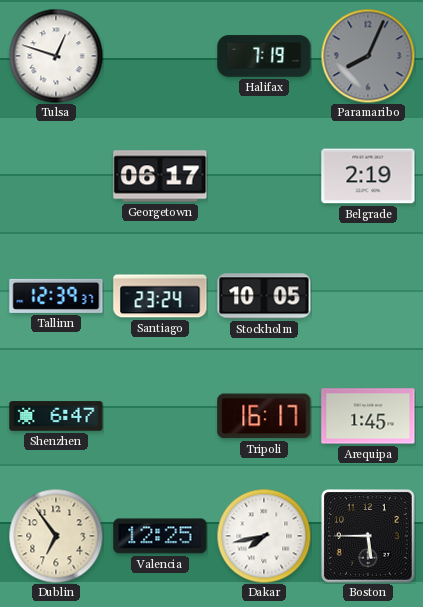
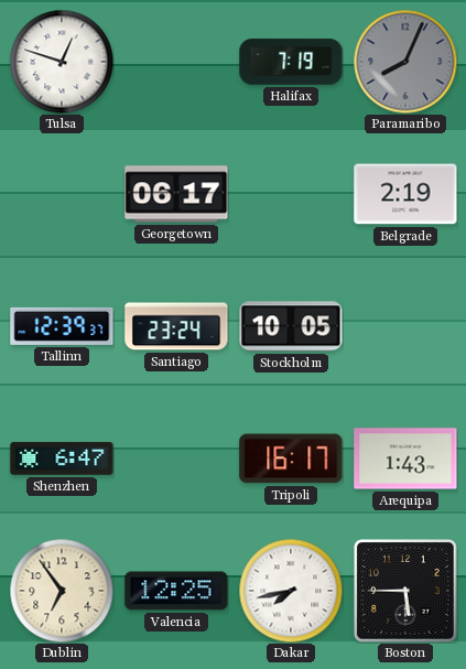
Arequipa: 1:45 -> 1:43
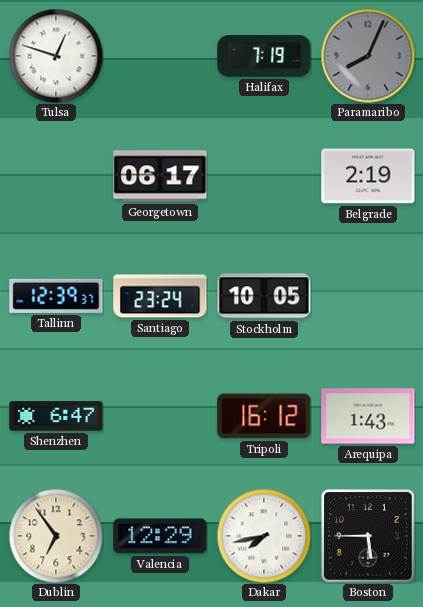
Tripoli: 16:17 -> 16:12
Valencia: 12:25 -> 12:29
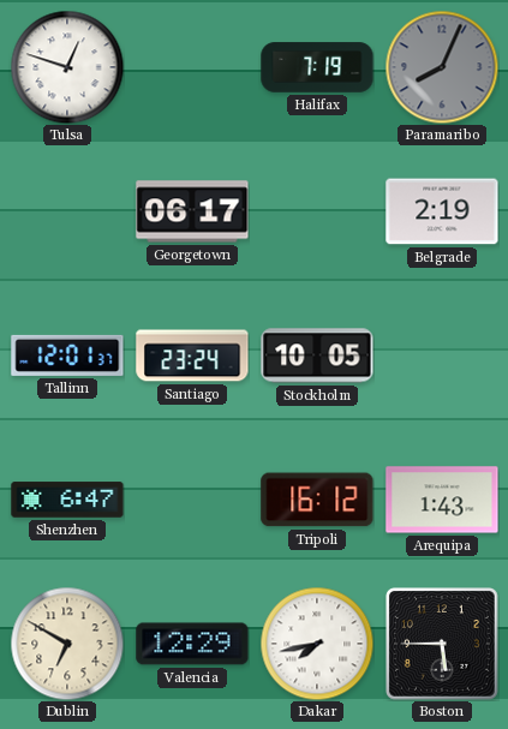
Tallinn: 12:39 -> 12:01
Dublin: 6:54 -> 6:50
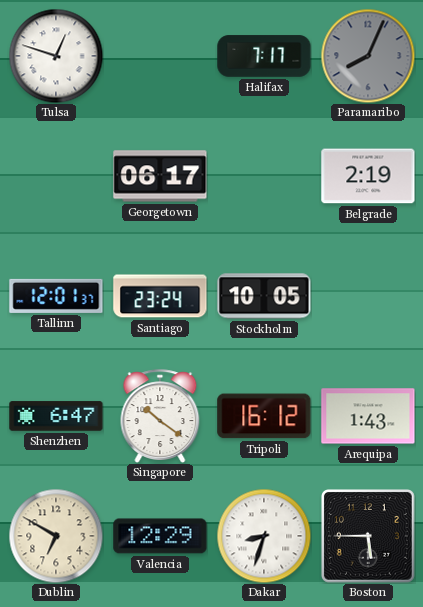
Halifax: 7:19 -> 7:17
Singapore: none -> 10:21
Dakar: 7:43 -> 8:33
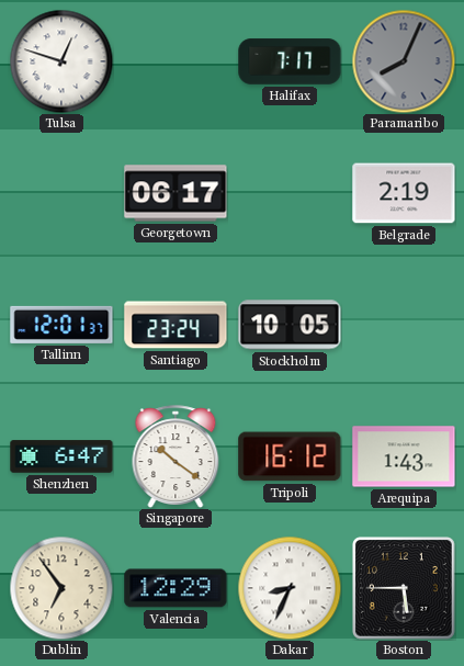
Dublin: 6:50 -> 6:54
Dakar: 8:33 -> 8:34
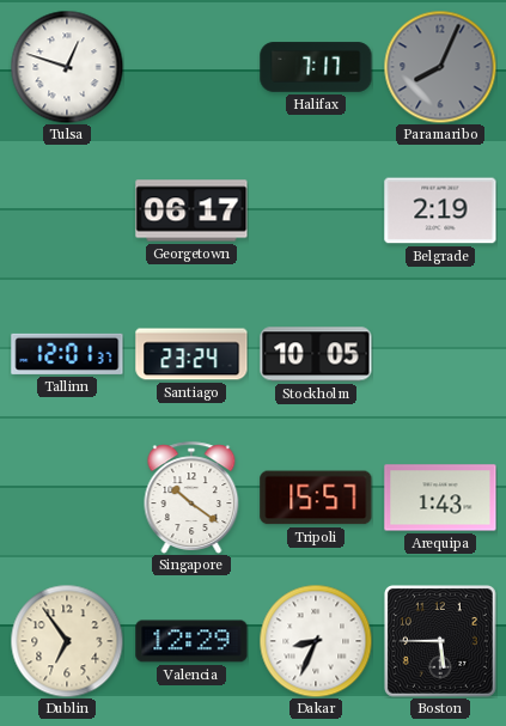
Shenzhen: 6:47 -> none
Tripoli: 16:12 -> 15:57
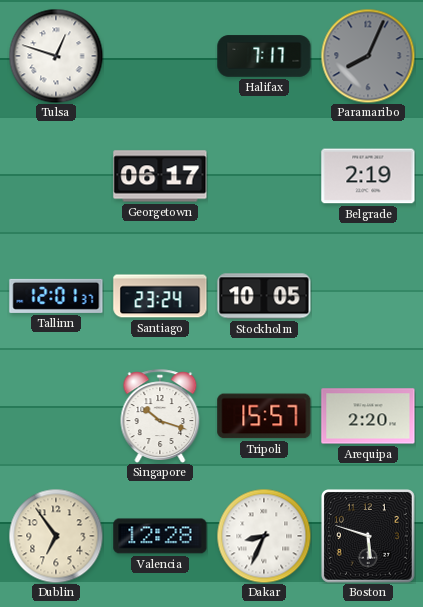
Singapore: 10:21 -> 10:18
Arequipa: 1:43 -> 2:20
Valencia: 12:29 -> 12:28
Boston: 5:45 -> 5:48
